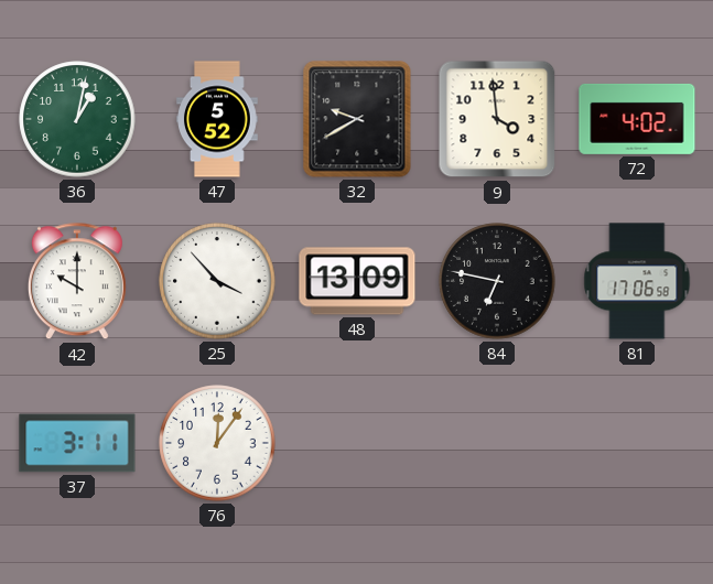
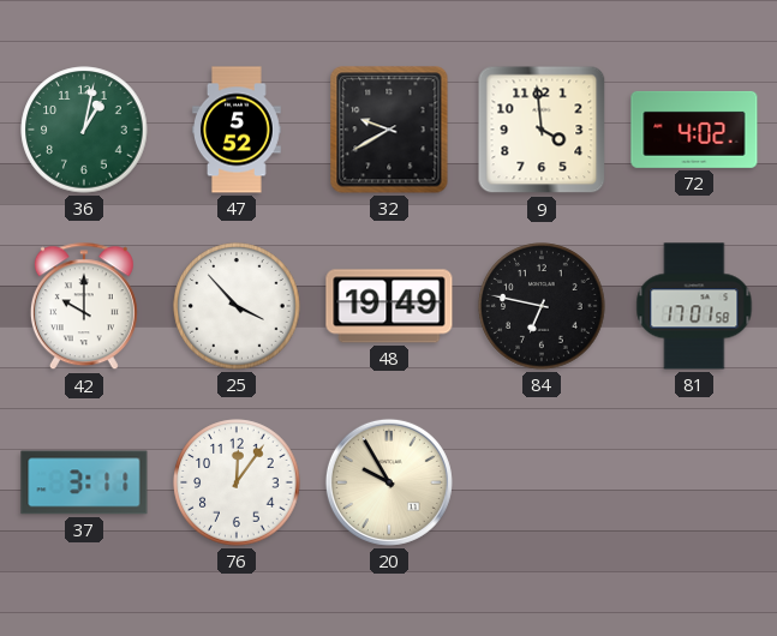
48: 13:09 -> 19:49
81: 17:06 -> 17:01
20: none -> 9:55
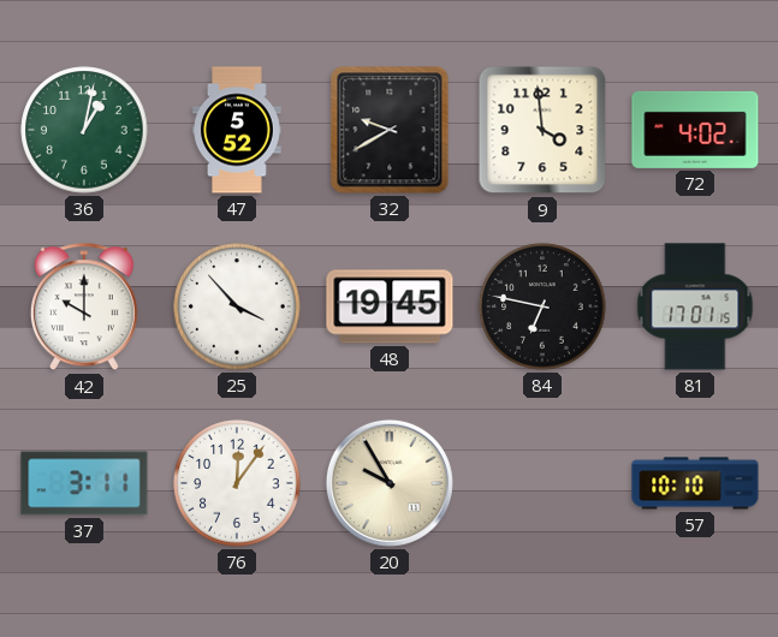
48: 19:49 -> 19:45
81: 17:01:58 -> 17:01:15
57: none -> 10:10
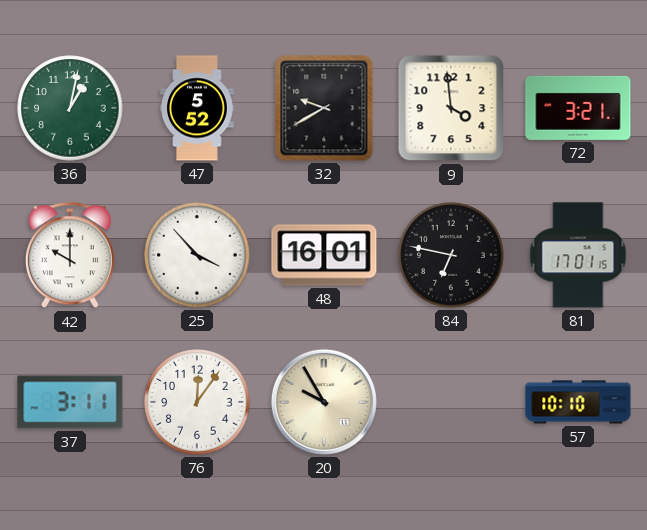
72: 4:02 -> 3:21
48: 19:45 -> 16:01
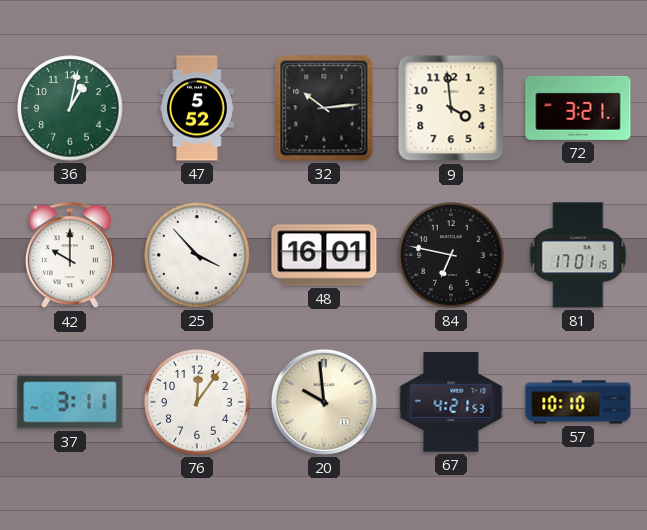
32: 9:40 -> 10:14
20: 9:55 -> 9:59
67: none -> 4:21
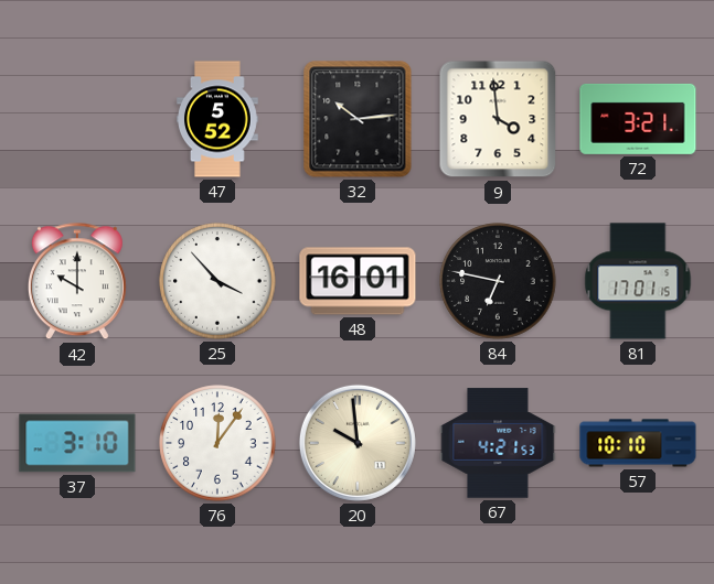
36: 1:02 -> none
37: 3:11 -> 3:10
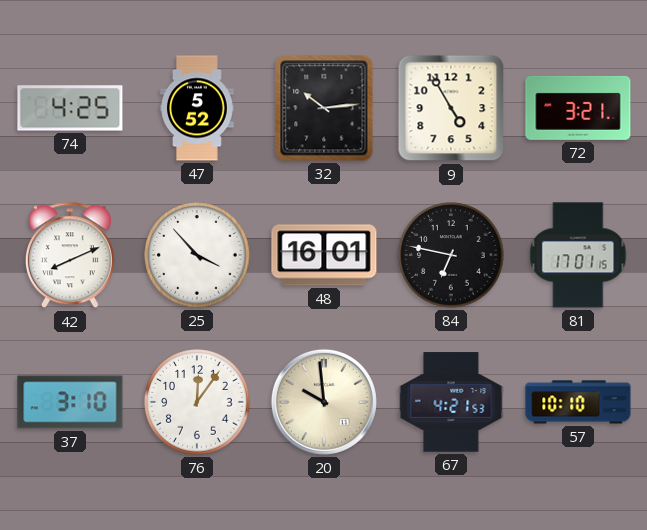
74: none -> 4:25
9: 3:59 -> 4:55
42: 10:00 -> 8:11
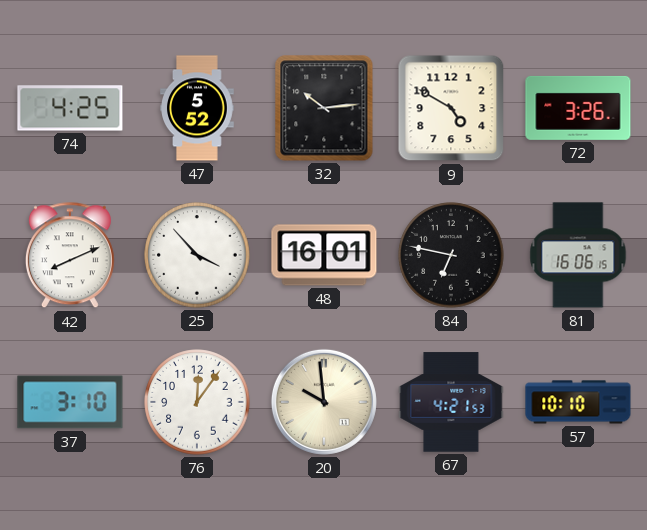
9: 4:55 -> 4:50
72: 3:21 -> 3:26
81: 17:01 -> 16:06
